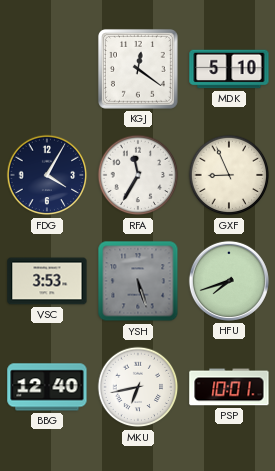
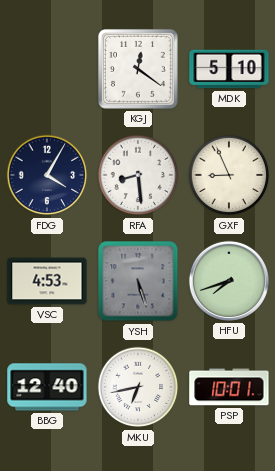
RFA: 11:35 -> 8:29
VSC: 3:53 -> 4:53
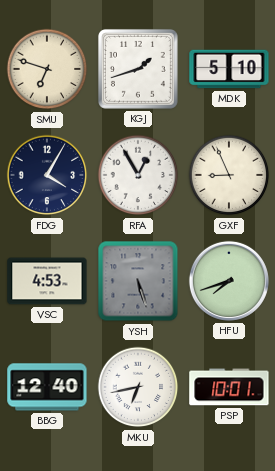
SMU: none -> 6:48
KGJ: 12:21 -> 1:42
RFA: 8:29 -> 12:55
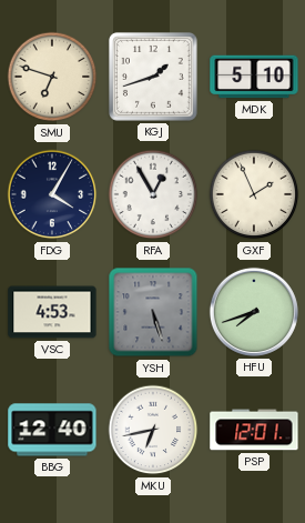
GXF: 8:56 -> 1:56
PSP: 10:01 -> 12:01
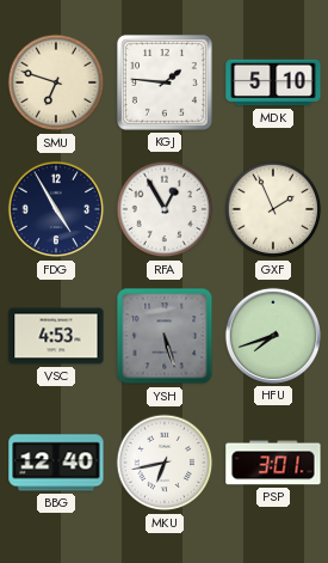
KGJ: 1:42 -> 1:46
FDG: 4:05 -> 4:55
PSP: 12:01 -> 3:01
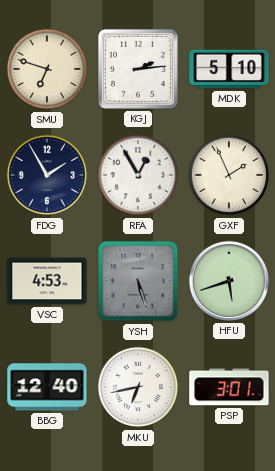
KGJ: 1:46 -> 2:14
FDG: 4:55 -> 1:55
HFU: 7:42 -> 5:42
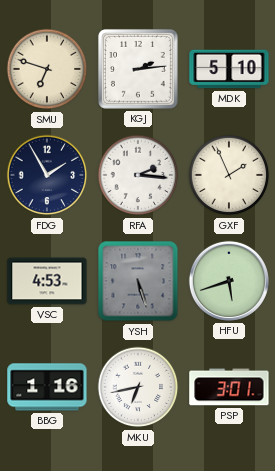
RFA: 12:55 -> 2:16
BBG: 12:40 -> 1:16
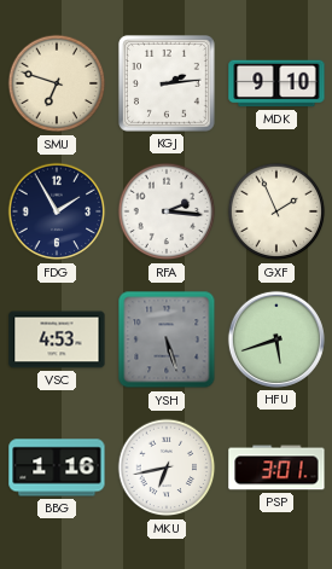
MDK: 5:10 -> 9:10
